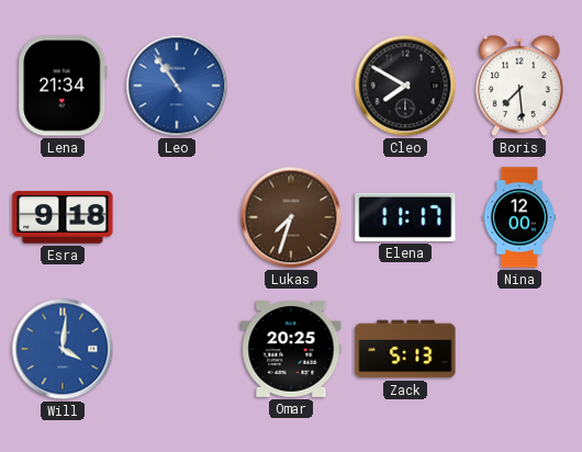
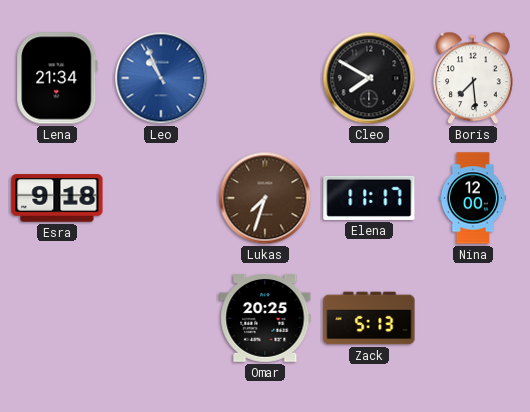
Leo: 10:54 -> 10:56
Will: 4:01 -> none
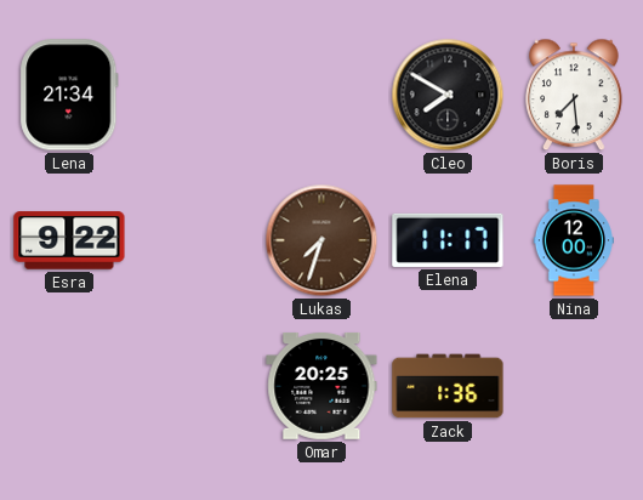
Leo: 10:56 -> none
Esra: 9:18 -> 9:22
Zack: 5:13 -> 1:36
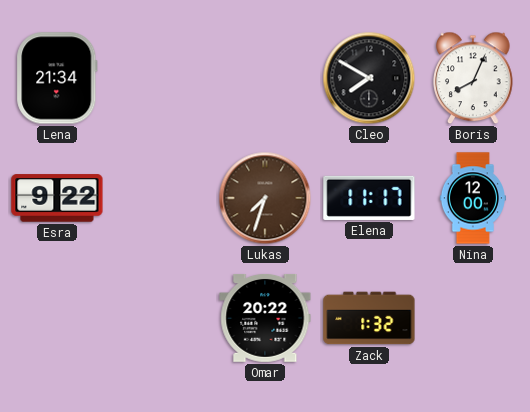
Boris: 7:29 -> 8:04
Omar: 20:25 -> 20:22
Zack: 1:36 -> 1:32
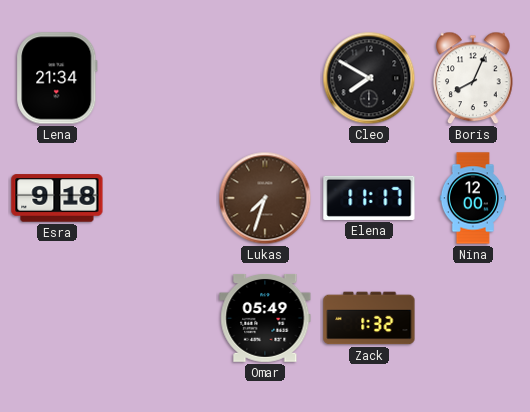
Esra: 9:22 -> 9:18
Omar: 20:22 -> 05:49
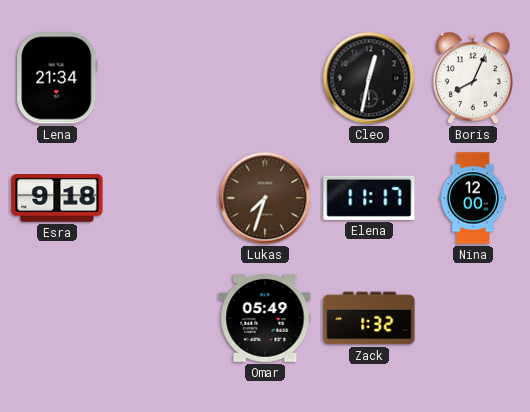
Cleo: 7:50 -> 12:32
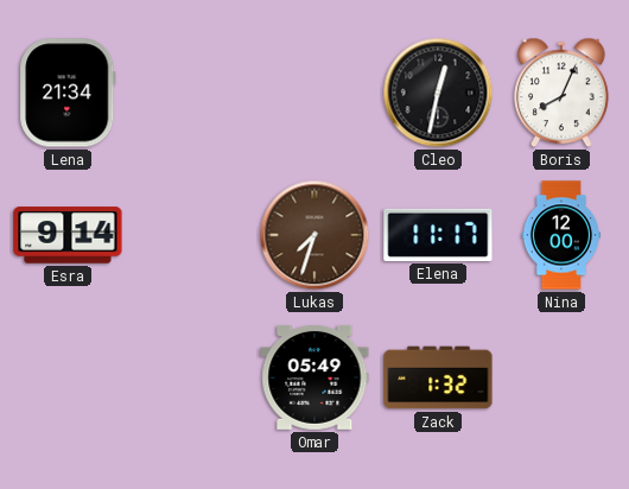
Esra: 9:18 -> 9:14
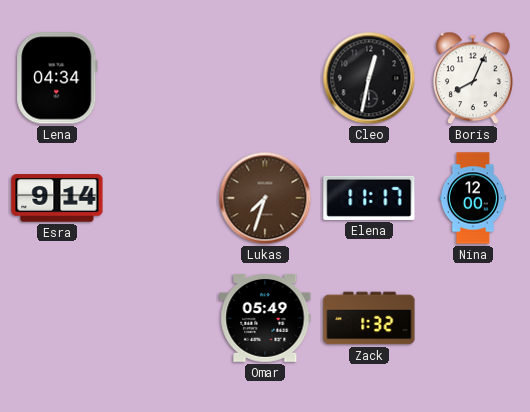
Lena: 21:34 -> 04:34
